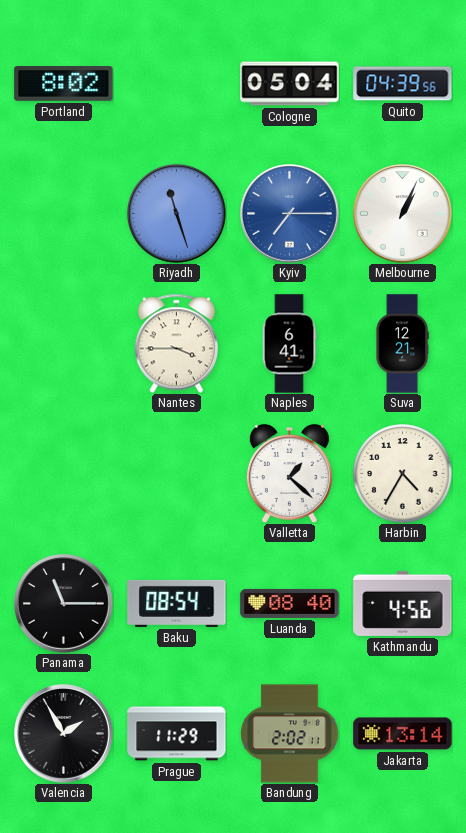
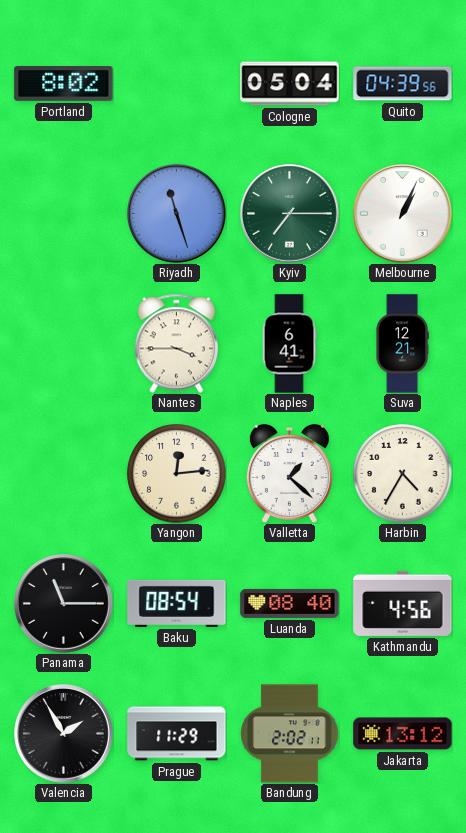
Kyiv dial: blue -> green
Yangon: none -> 12:14
Jakarta: 13:14 -> 13:12
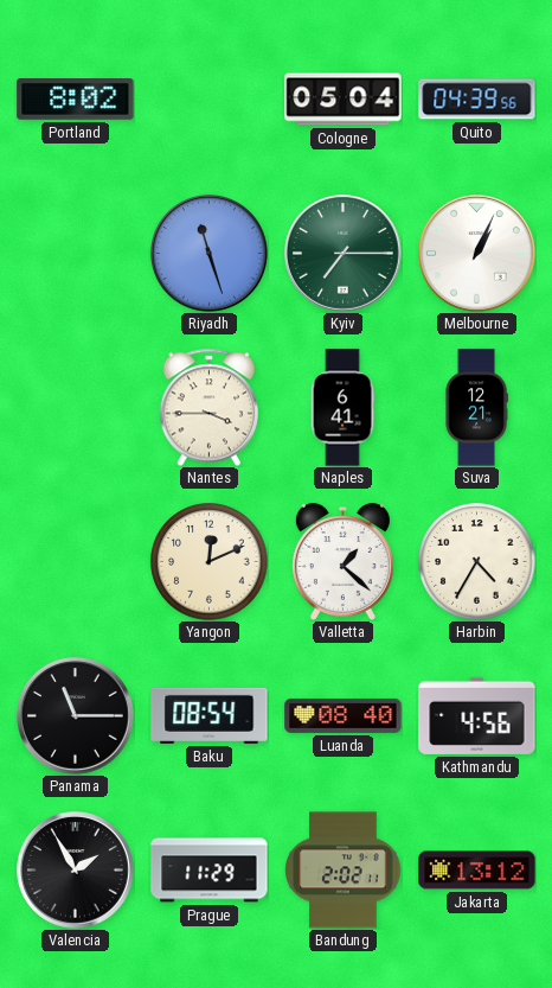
Yangon: 12:14 -> 12:11
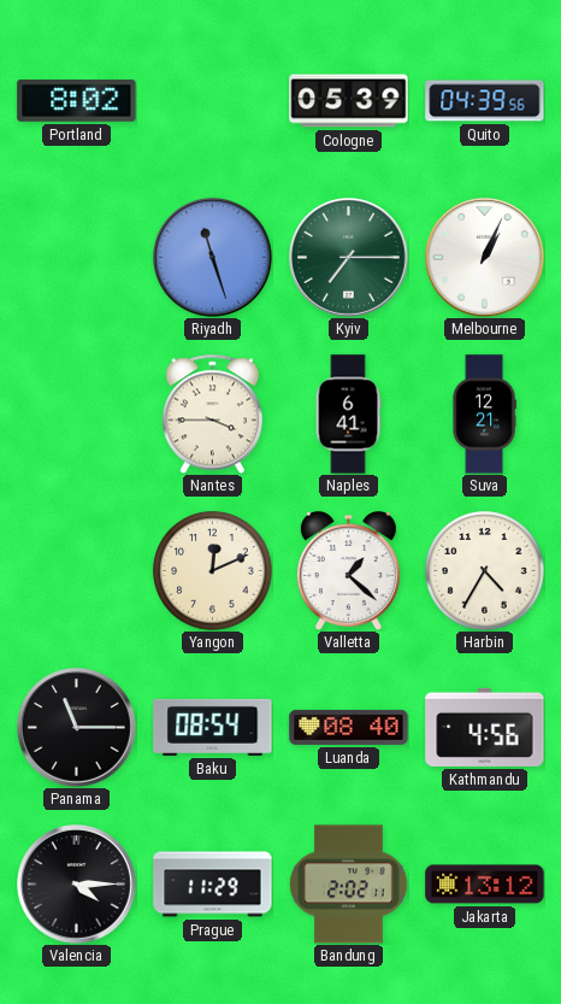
Cologne: 05:04 -> 05:39
Valencia: 1:55 -> 4:15
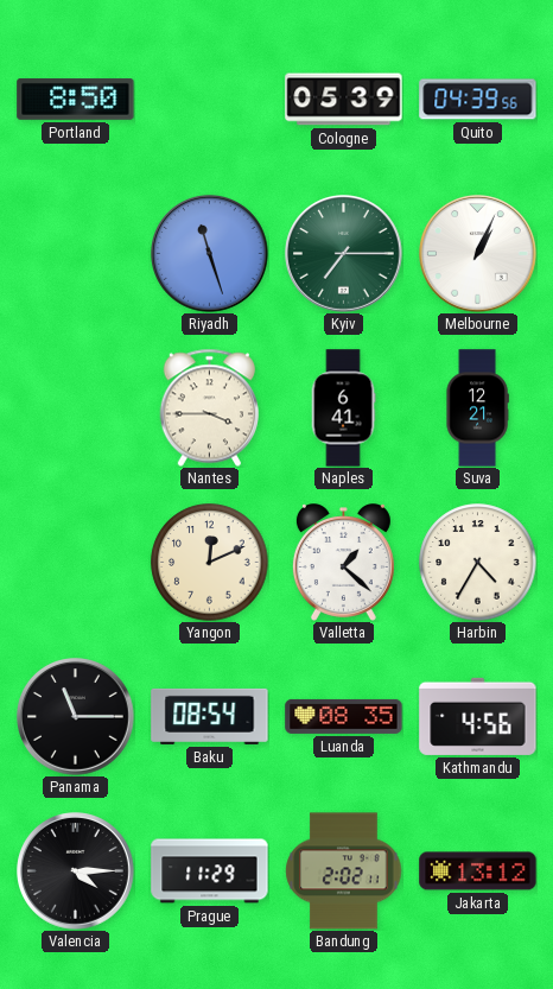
Portland: 8:02 -> 8:50
Luanda: 08:40 -> 08:35
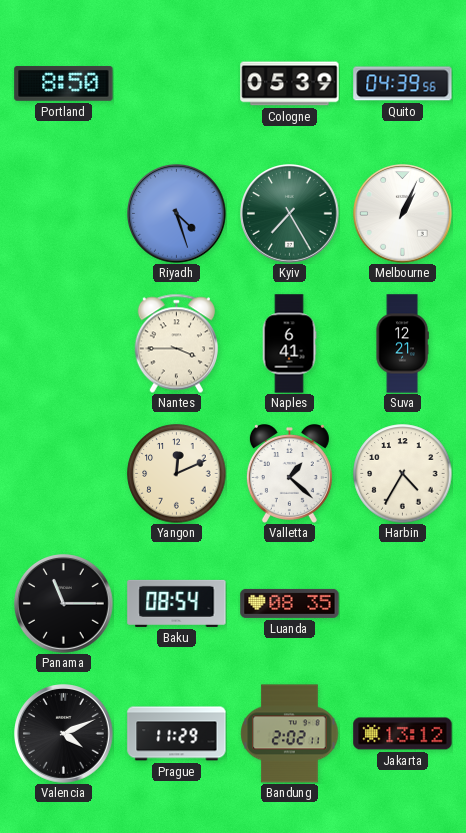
Riyadh: 11:27 -> 4:27
Kyiv: 7:15 -> 7:25
Kathmandu: 4:56 -> none
Valencia: 4:15 -> 4:11
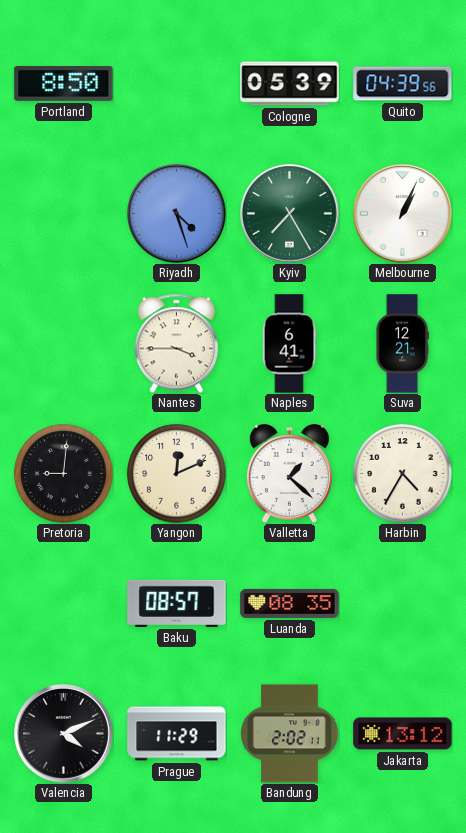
Pretoria: none -> 9:01
Panama: 11:15 -> none
Baku: 08:54 -> 08:57
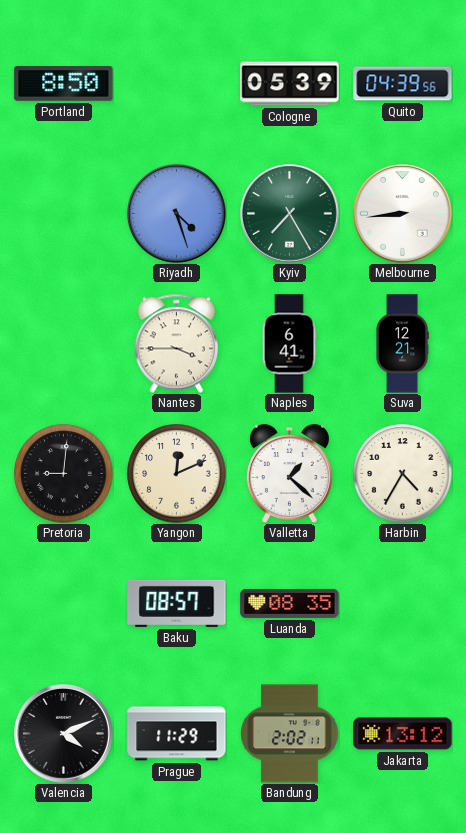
Melbourne: 1:04 -> 8:44
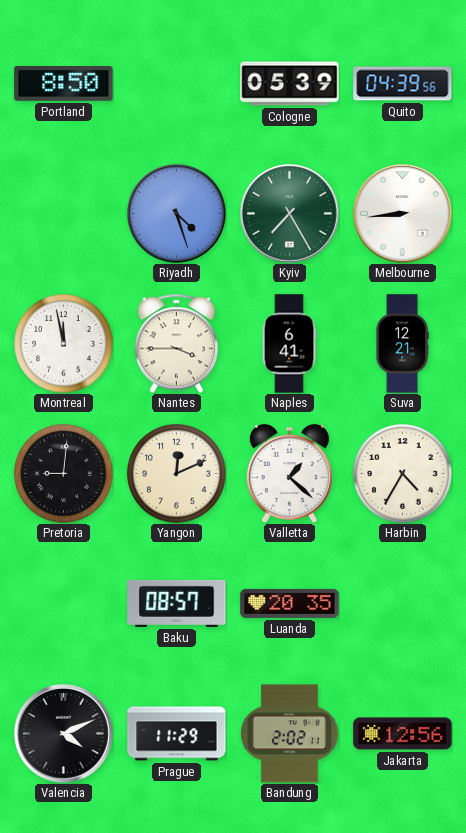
Montreal: none -> 11:58
Luanda: 08:35 -> 20:35
Jakarta: 13:12 -> 12:56
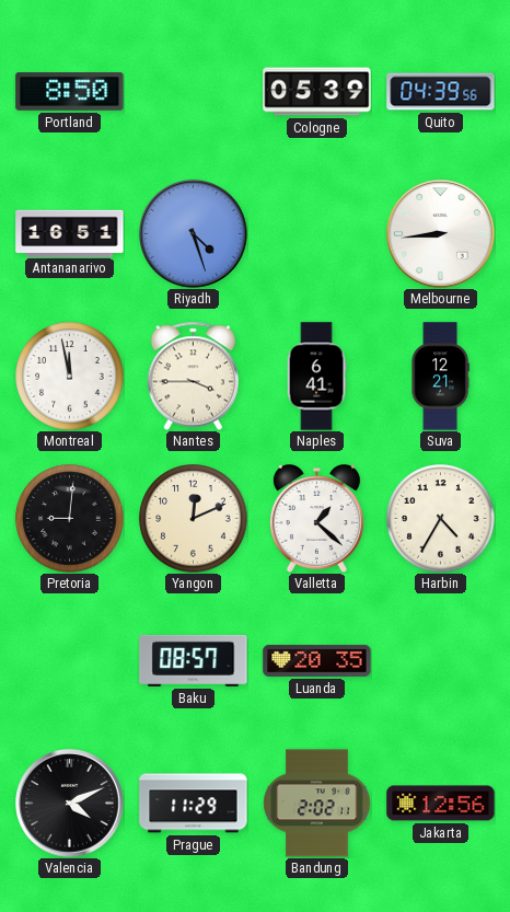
Antananarivo: none -> 16:51
Kyiv: 7:25 -> none
